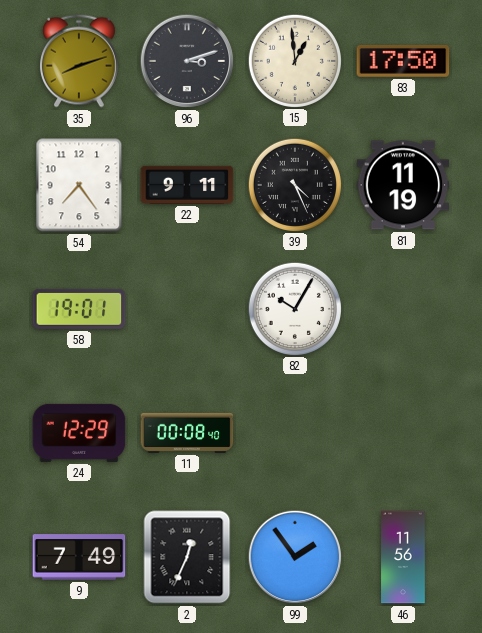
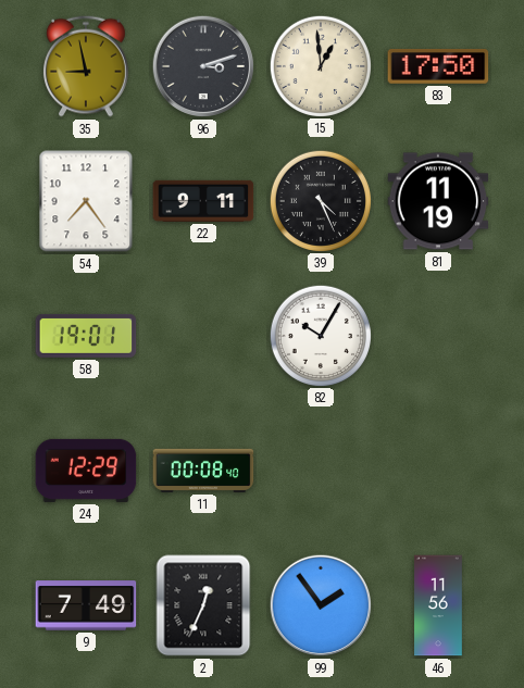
35: 8:12 -> 8:58
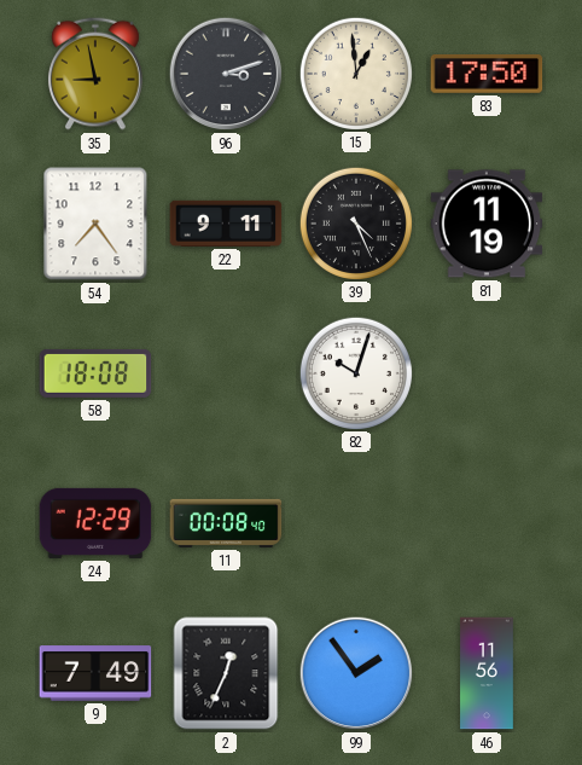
58: 19:01 -> 18:08
82: 10:05 -> 10:03
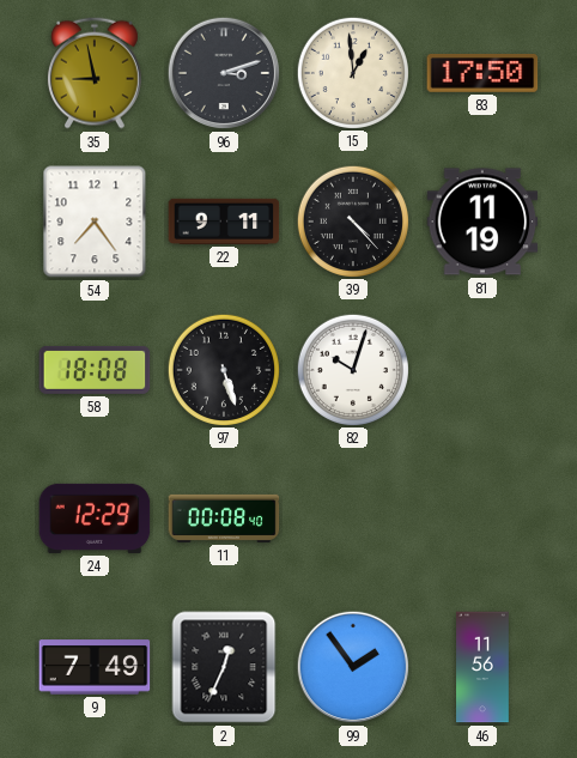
39: 4:26 -> 4:23
97: none -> 5:27
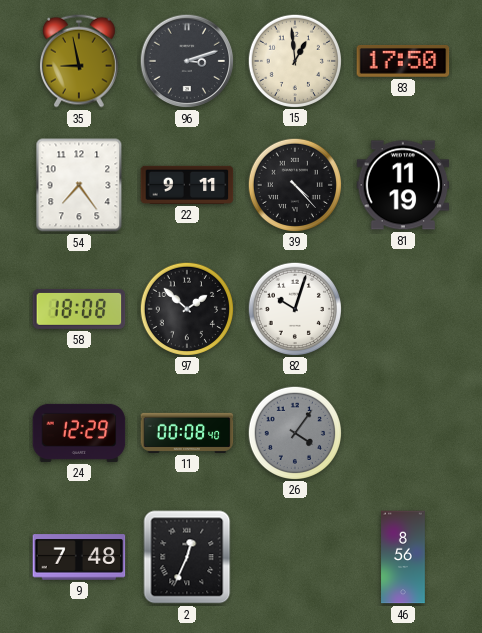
97: 5:27 -> 1:52
26: none -> 4:06
9: 7:49 -> 7:48
99: 1:54 -> none
46: 11:56 -> 8:56
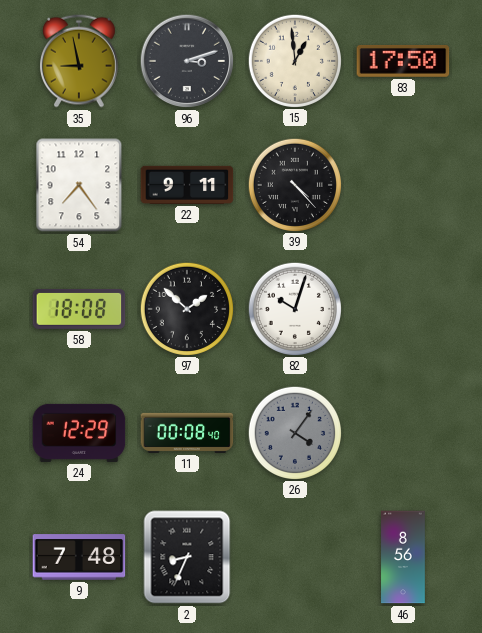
81: 11:19 -> none
2: 12:34 -> 8:34
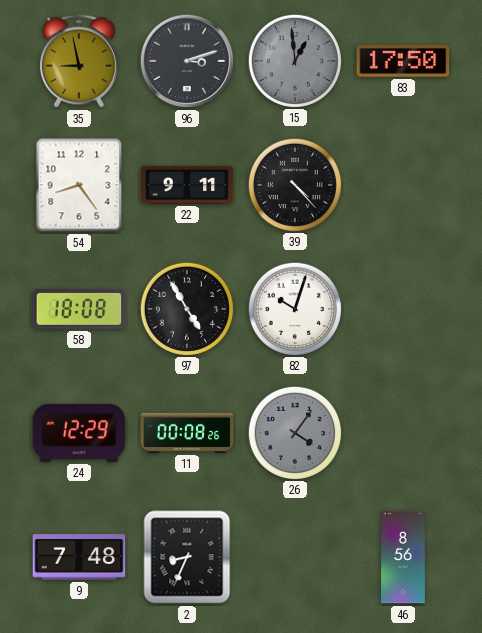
15 dial: cream -> grey
54: 7:24 -> 8:24
97: 1:52 -> 4:55
11: 00:08:40 -> 00:08:26
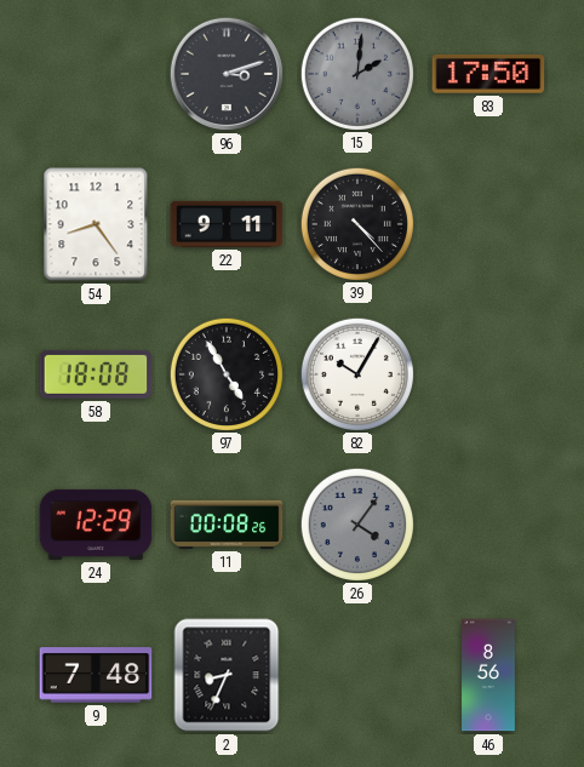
35: 8:58 -> none
15: 12:59 -> 2:01
82: 10:03 -> 10:05
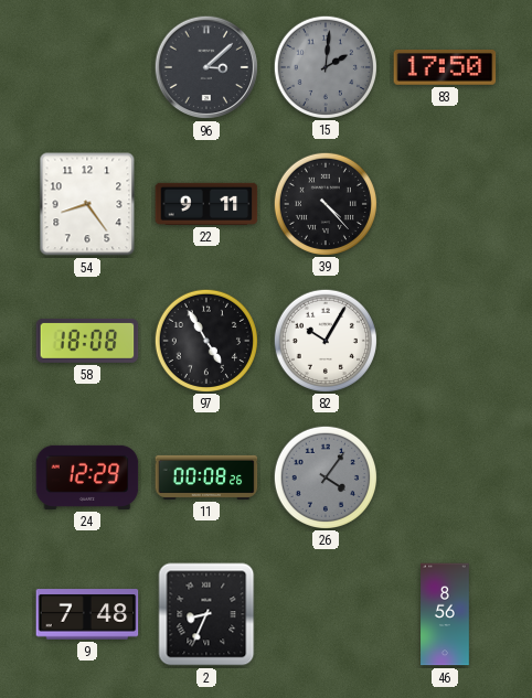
96: 3:12 -> 3:08
